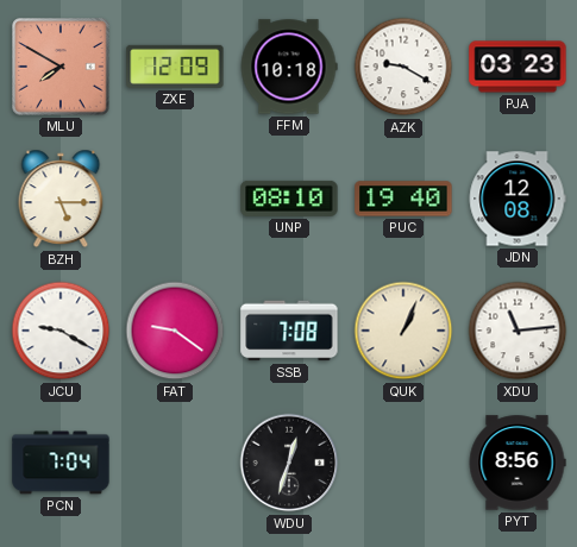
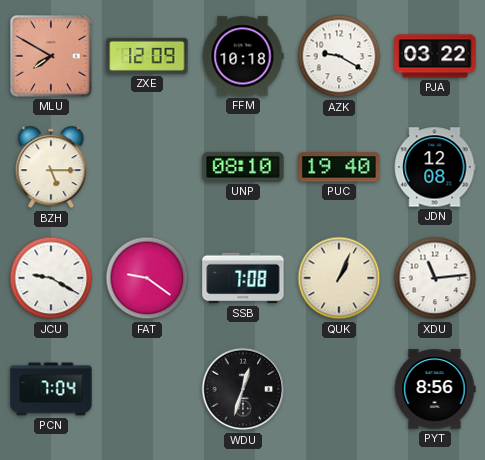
PJA: 03:23 -> 03:22
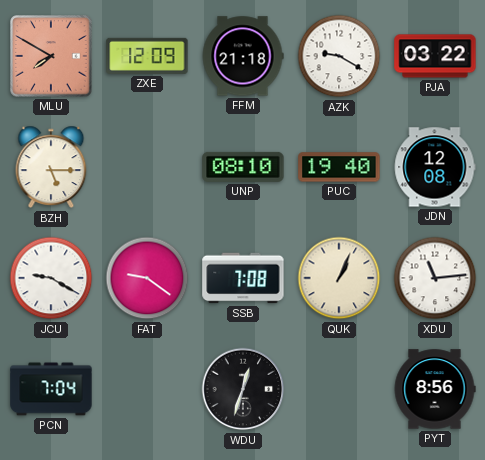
FFM: 10:18 -> 21:18
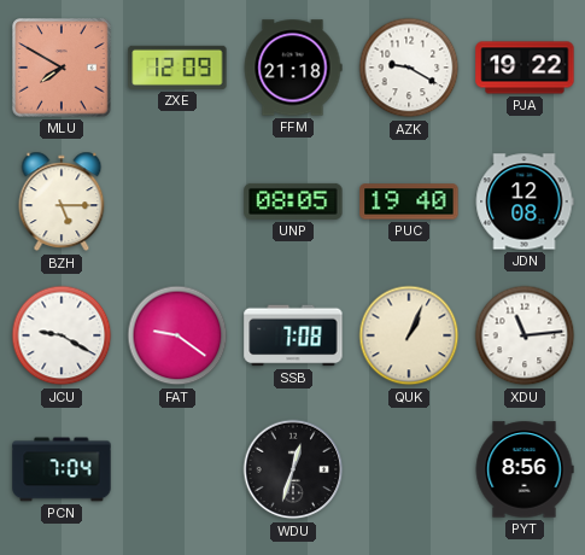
PJA: 03:22 -> 19:22
UNP: 08:10 -> 08:05
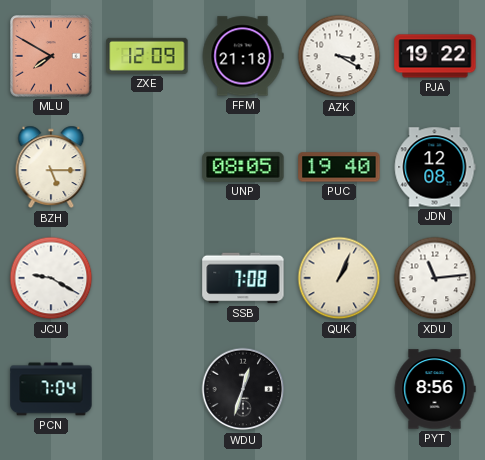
AZK: 9:20 -> 3:20
FAT: 9:21 -> none
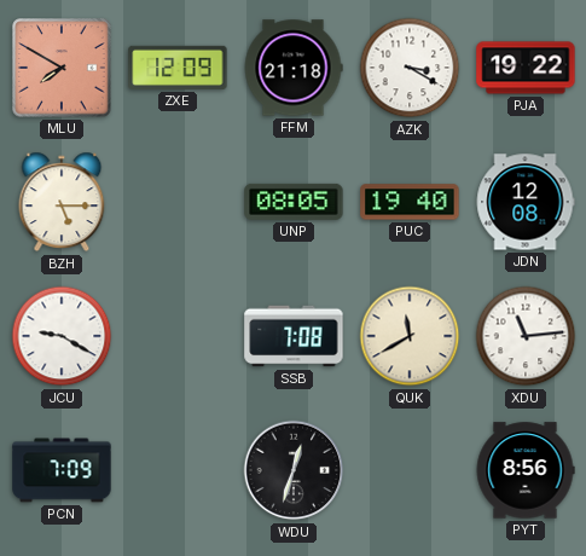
QUK: 1:04 -> 11:40
PCN: 7:04 -> 7:09
